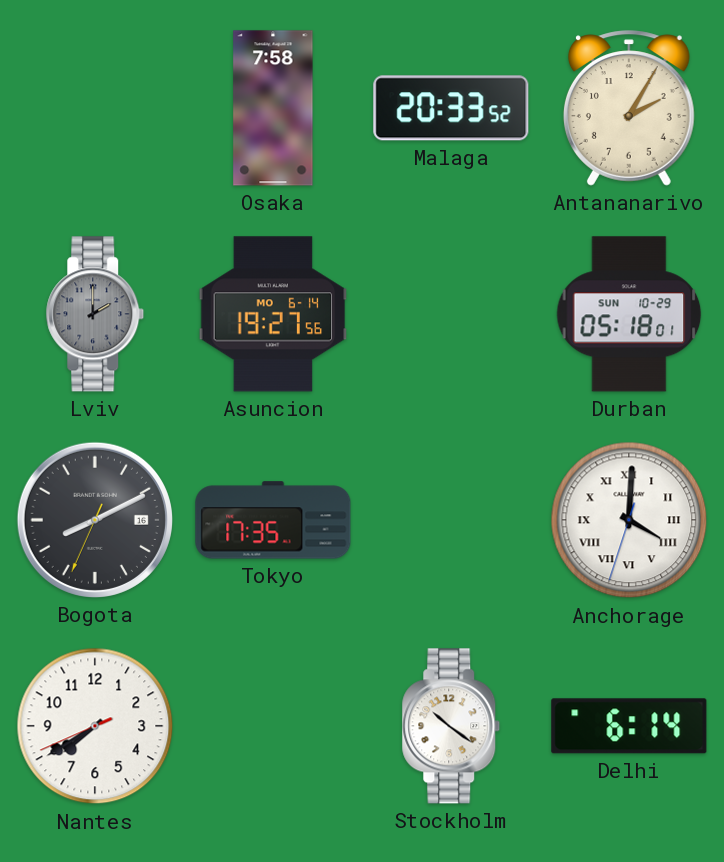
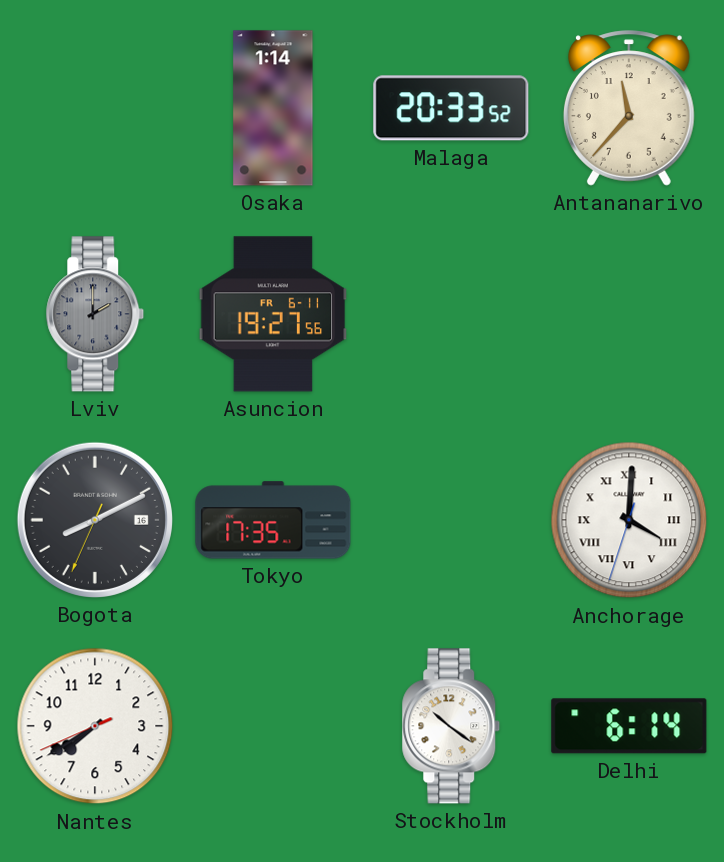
Osaka: 7:58 -> 1:14
Antananarivo: 2:05 -> 11:37
Asuncion date: MO 6-14 -> FR 6-11
Durban: 05:18 -> none
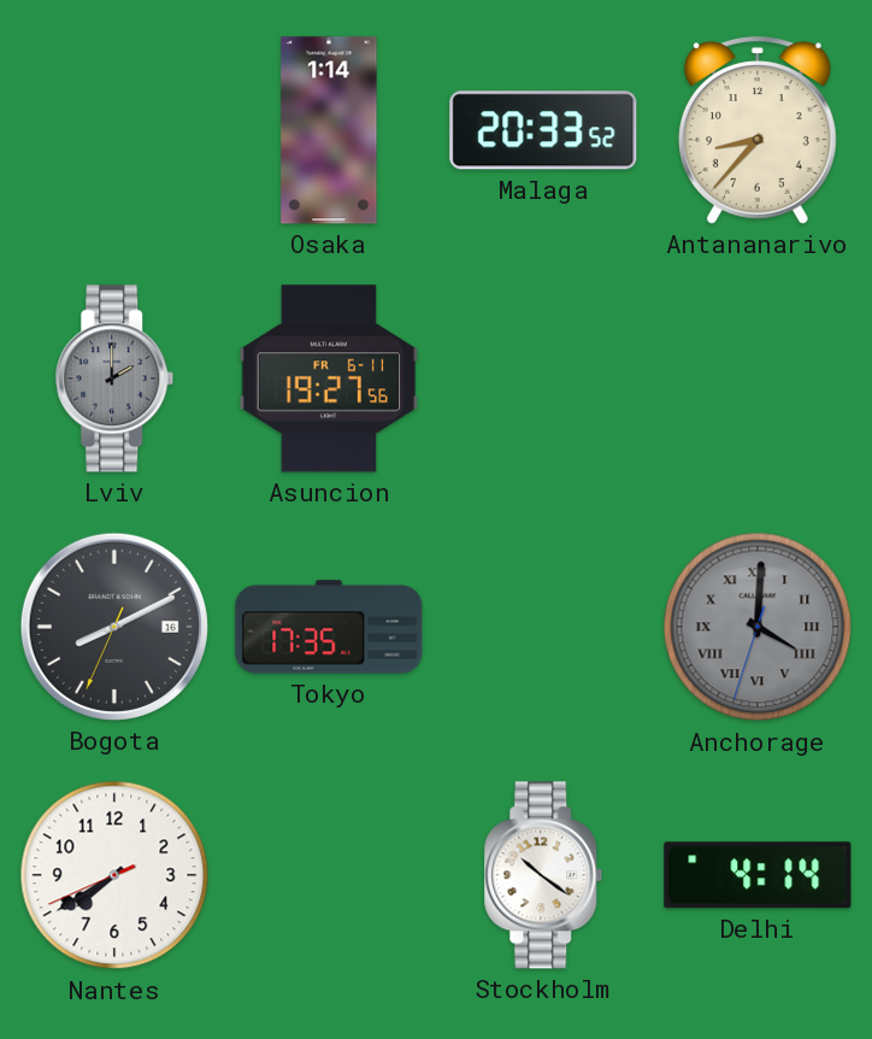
Antananarivo: 11:37 -> 8:37
Anchorage dial: white -> grey
Delhi: 6:14 -> 4:14
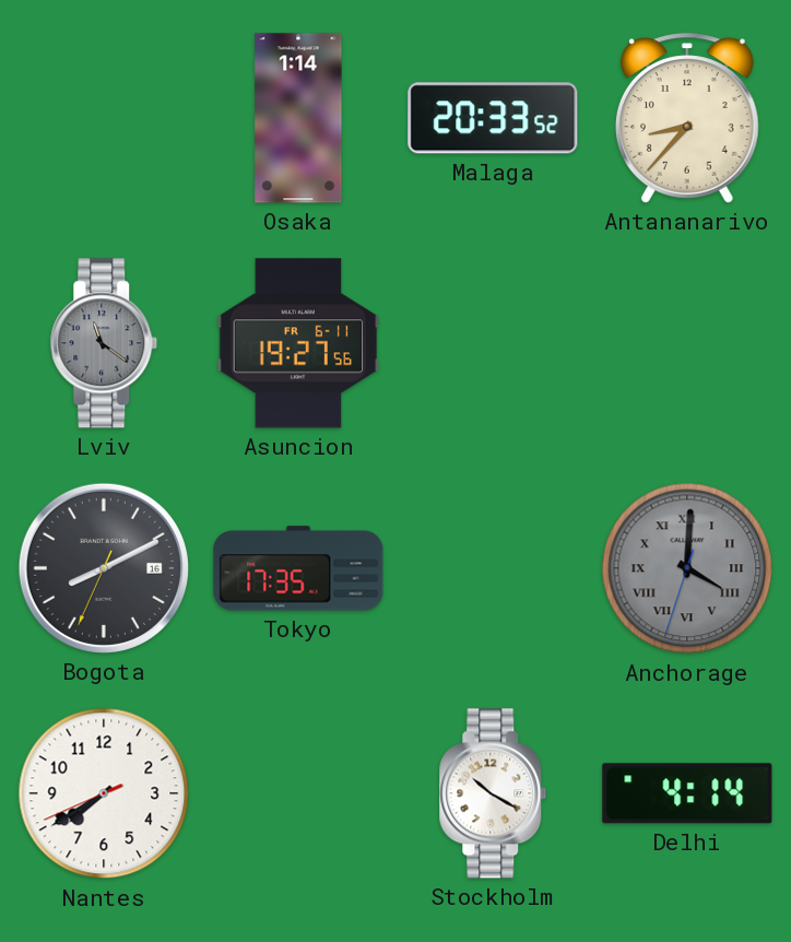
Lviv: 2:00 -> 11:21
Stockholm: 10:21 -> 10:20
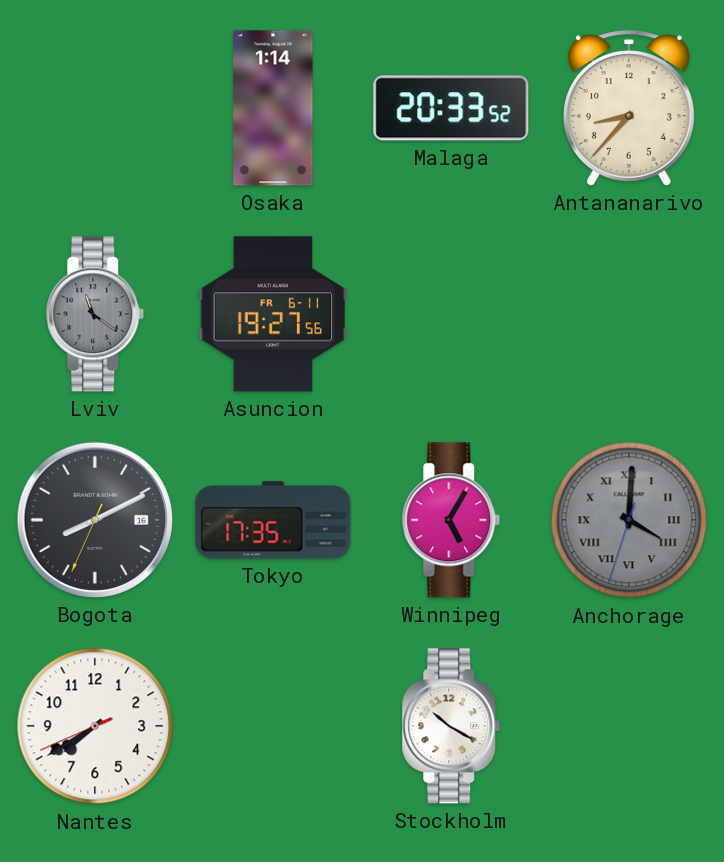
Winnipeg: none -> 5:05
Delhi: 4:14 -> none
